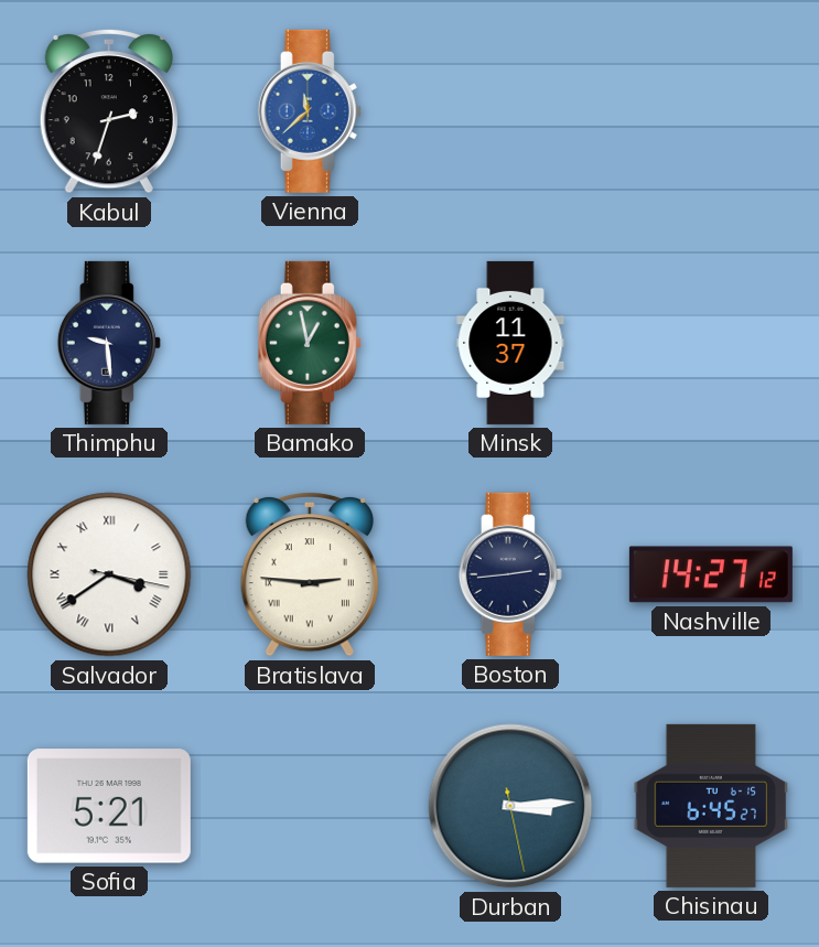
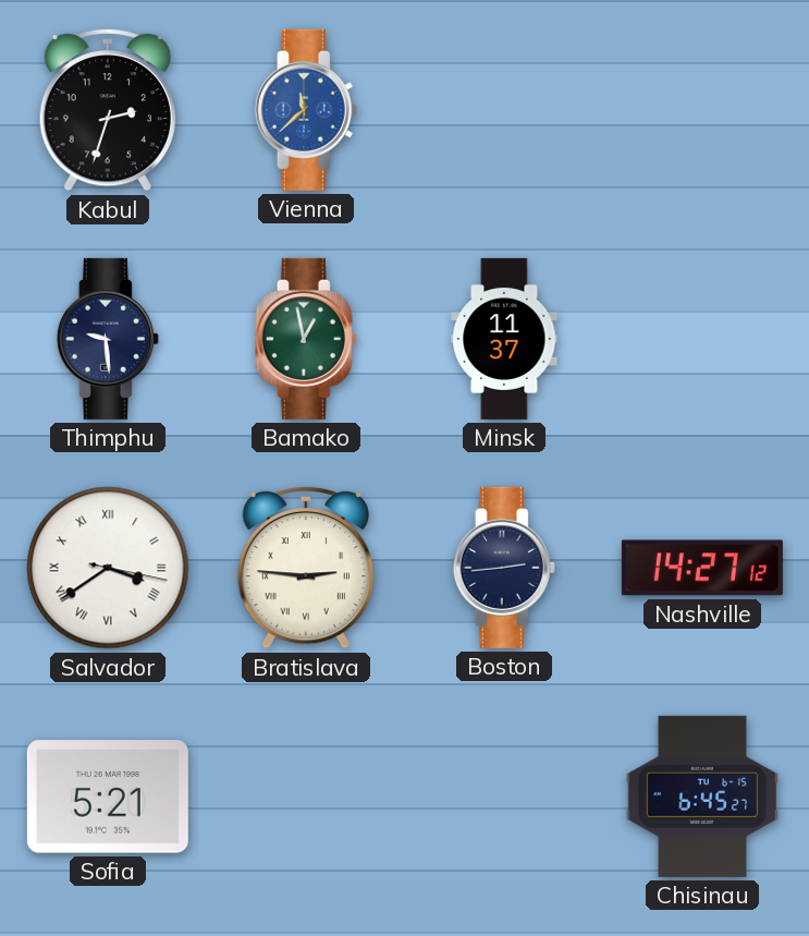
Durban: 3:14 -> none
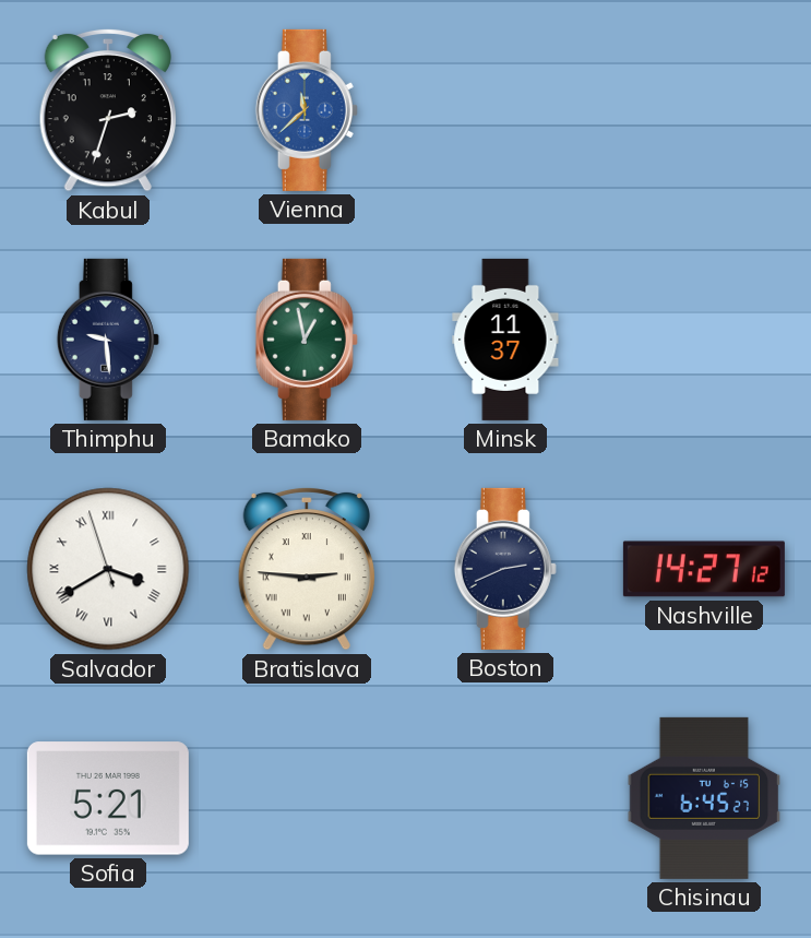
Salvador: 3:39:17 -> 3:39:57
Boston: 2:44 -> 2:41
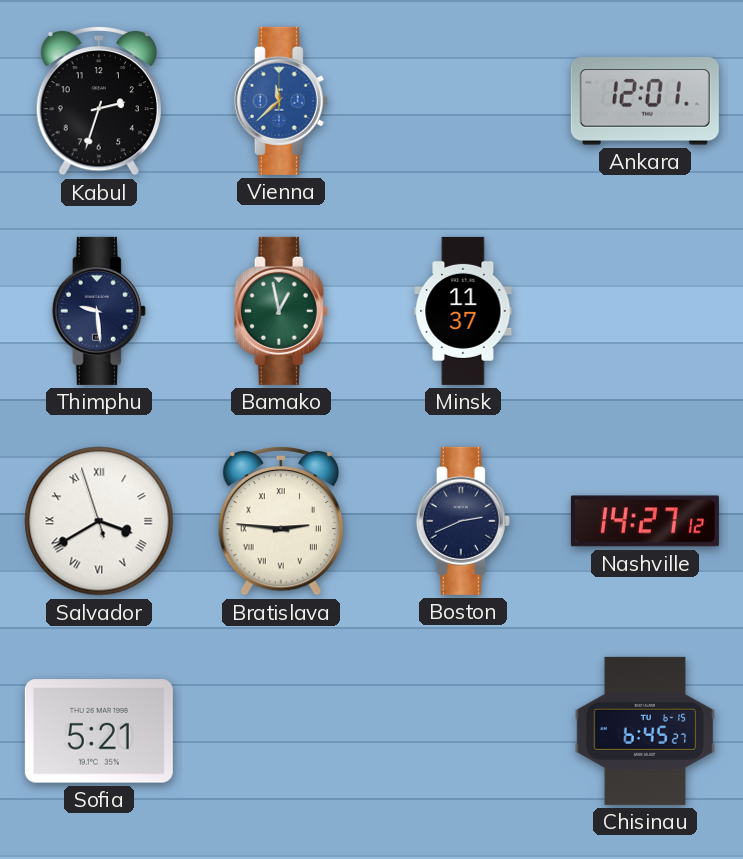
Ankara: none -> 12:01
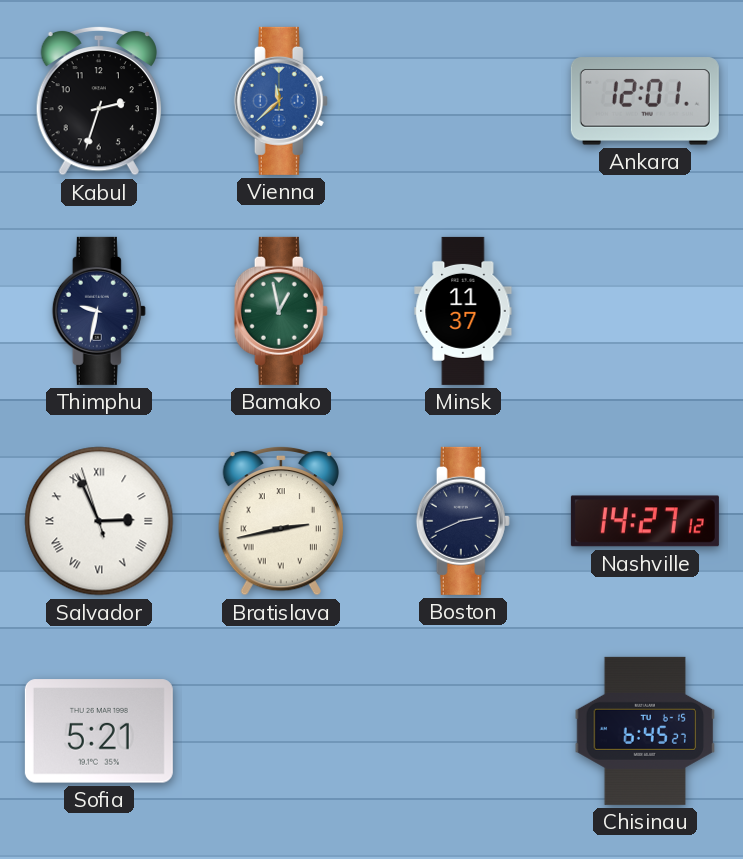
Thimphu: 9:29 -> 9:32
Salvador: 3:39 -> 2:55
Bratislava: 2:46 -> 2:43
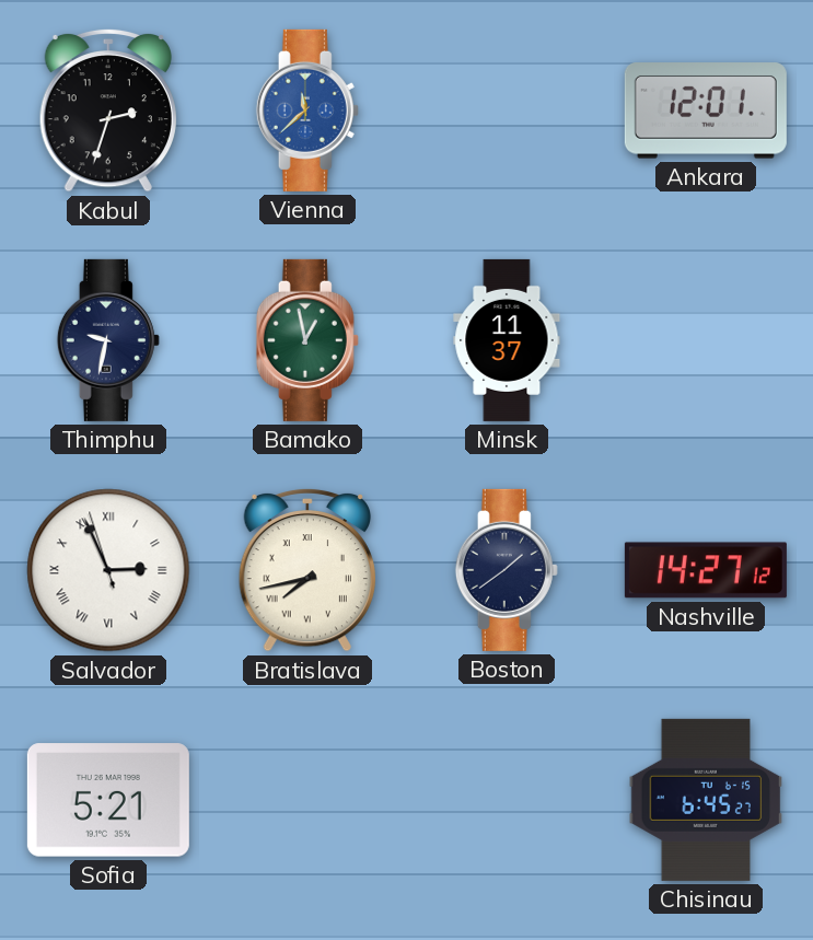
Bratislava: 2:43 -> 7:43
Boston: 2:41 -> 1:39
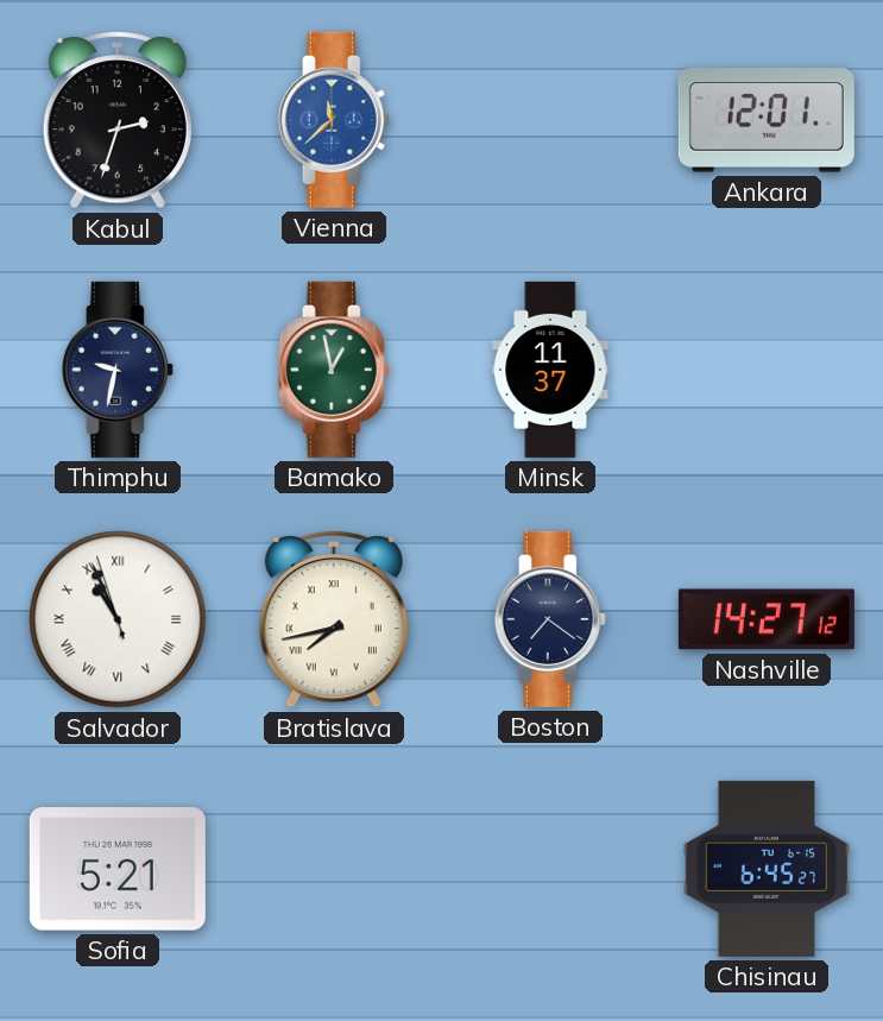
Salvador: 2:55 -> 10:55
Boston: 1:39 -> 7:21
